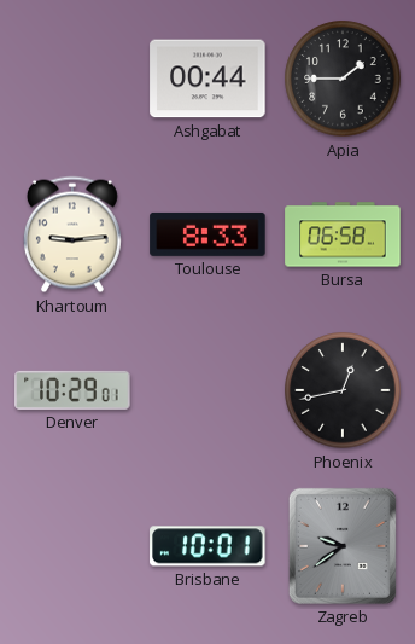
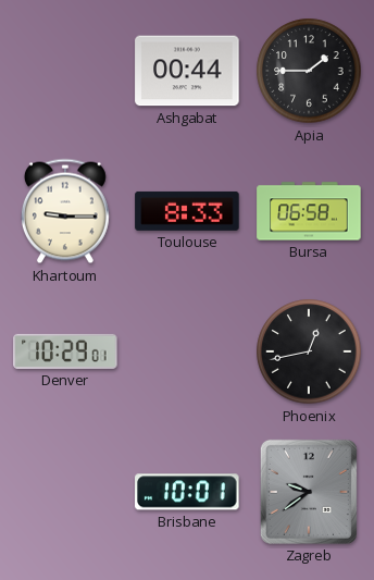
Khartoum: 9:14 -> 9:15
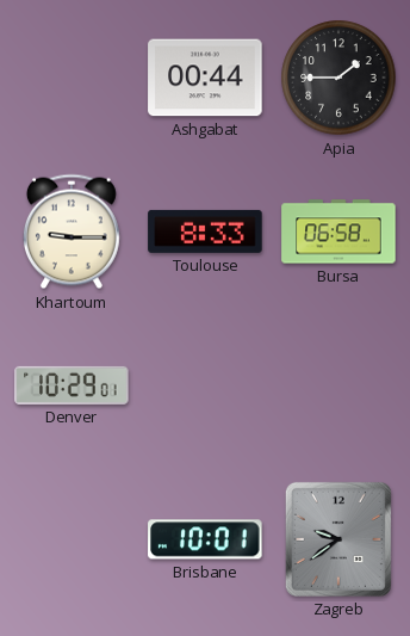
Phoenix: 12:43 -> none
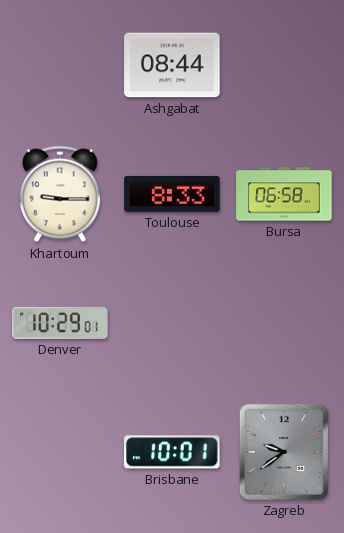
Ashgabat: 00:44 -> 08:44
Apia: 1:45 -> none
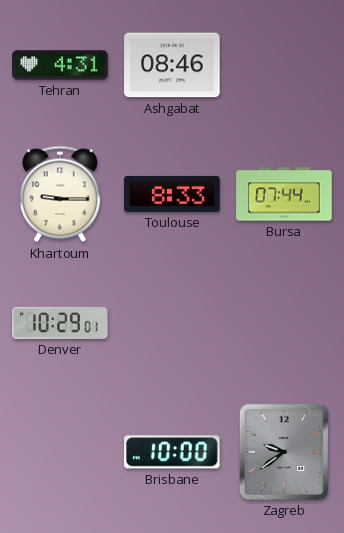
Tehran: none -> 4:31
Ashgabat: 08:44 -> 08:46
Bursa: 06:58 -> 07:44
Brisbane: 10:01 -> 10:00
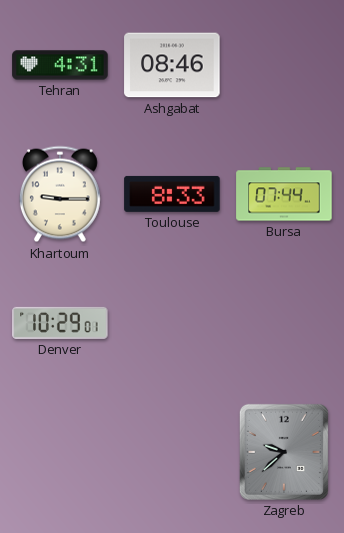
Brisbane: 10:00 -> none
Zagreb: 9:39 -> 9:38
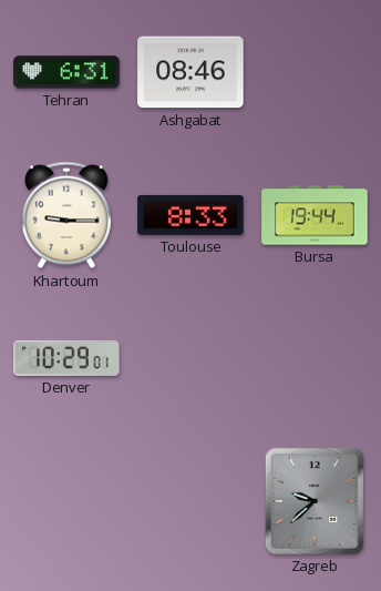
Tehran: 4:31 -> 6:31
Bursa: 07:44 -> 19:44
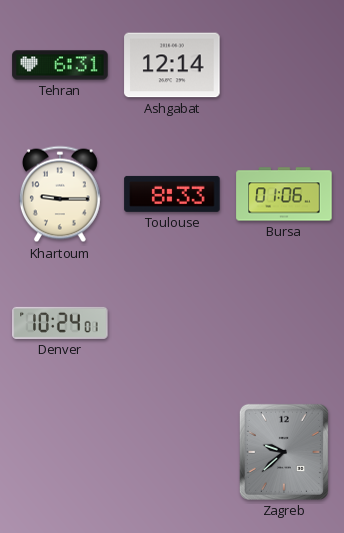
Ashgabat: 08:46 -> 12:14
Bursa: 19:44 -> 01:06
Denver: 10:29 -> 10:24
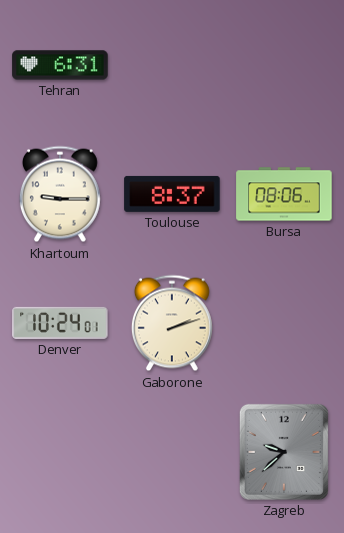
Ashgabat: 12:14 -> none
Toulouse: 8:33 -> 8:37
Bursa: 01:06 -> 08:06
Gaborone: none -> 2:12
